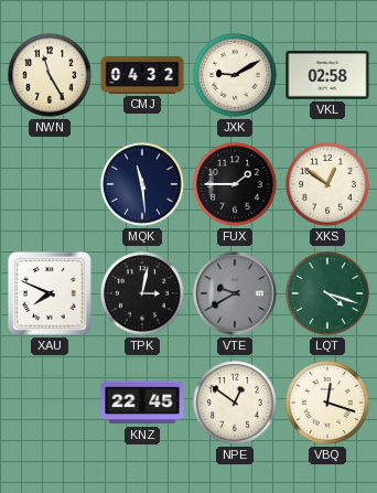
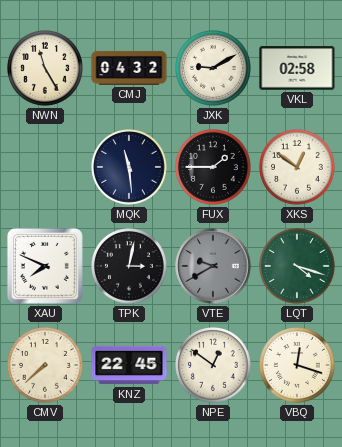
CMV: none -> 7:38
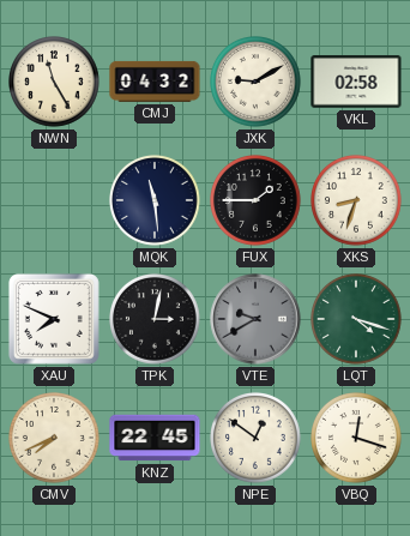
XKS: 12:51 -> 8:33
CMV: 7:38 -> 7:41
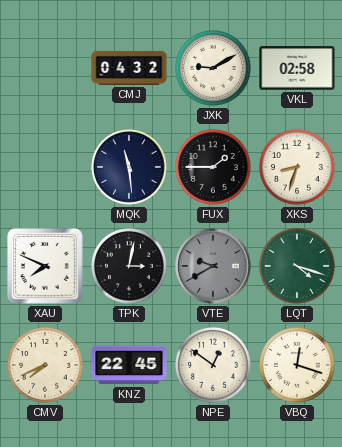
NWN: 11:25 -> none
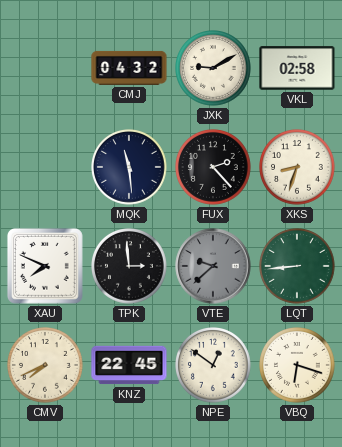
FUX: 1:45 -> 2:23
TPK: 3:02 -> 2:59
VTE: 9:40 -> 9:38
LQT: 4:18 -> 8:44
VBQ: 12:18 -> 6:18
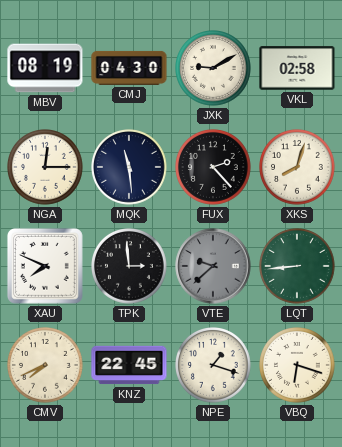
MBV: none -> 08:19
CMJ: 04:32 -> 04:30
NGA: none -> 12:15
XKS: 8:33 -> 8:03
NPE: 12:51 -> 1:18
